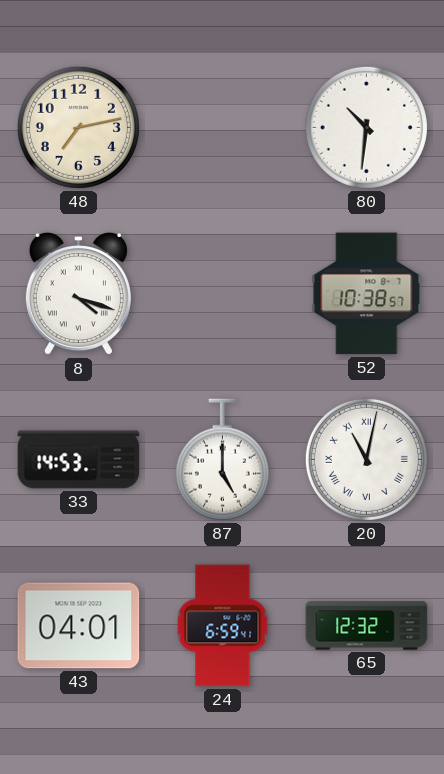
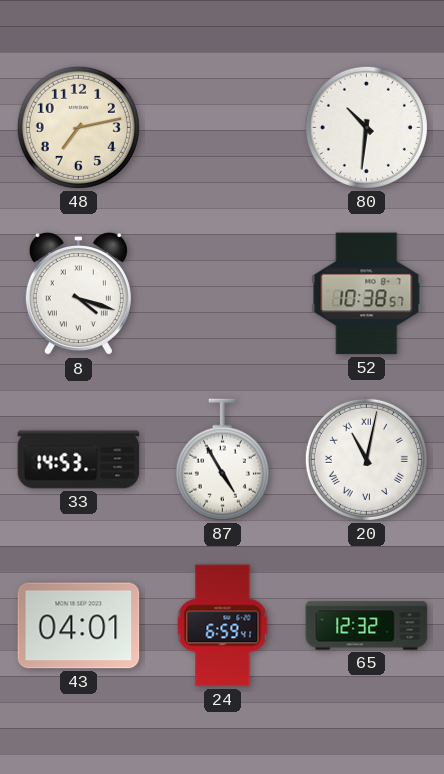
87: 5:00 -> 4:55
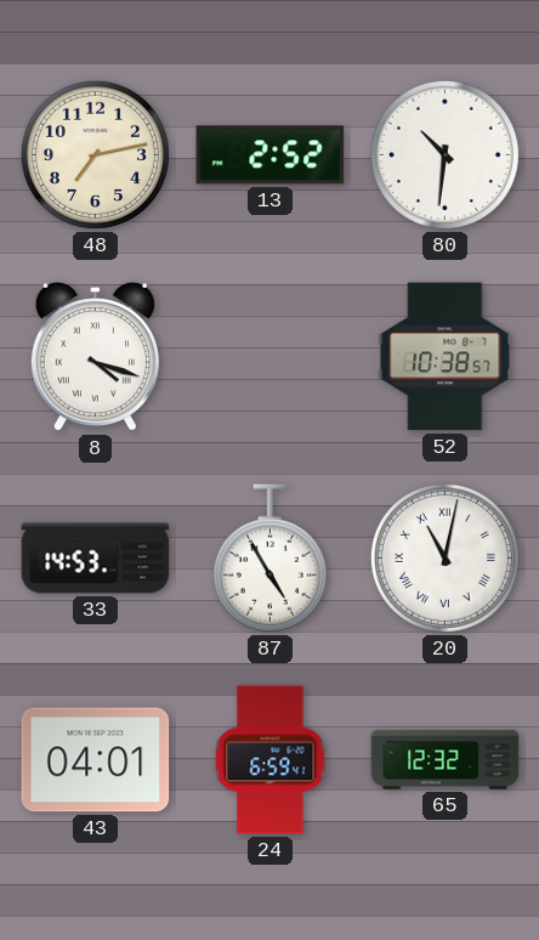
13: none -> 2:52
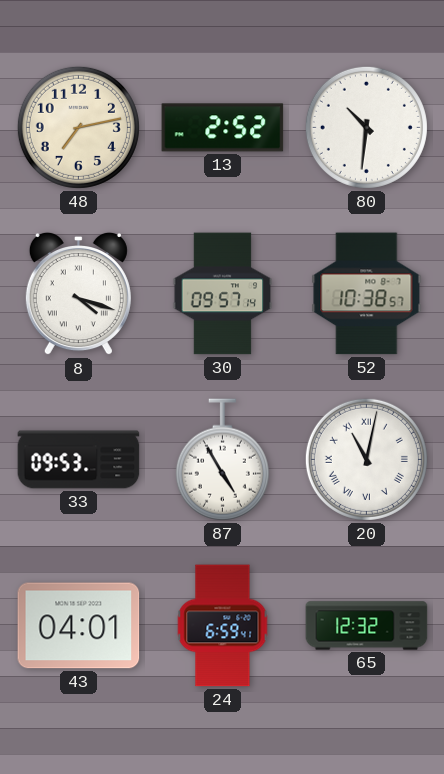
30: none -> 09:57
33: 14:53 -> 09:53
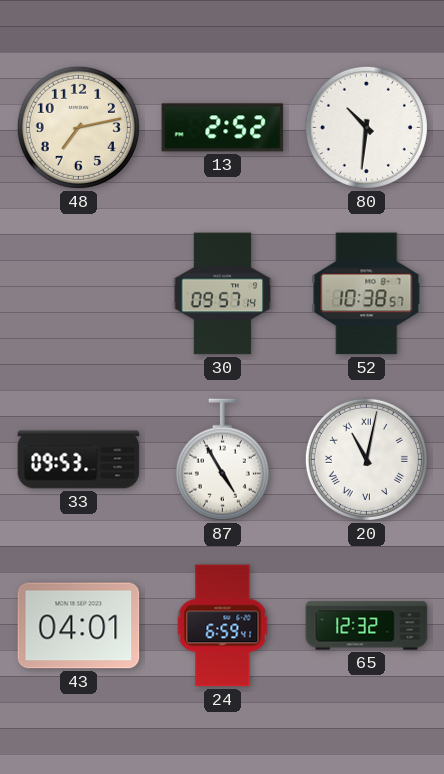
8: 4:18 -> none
